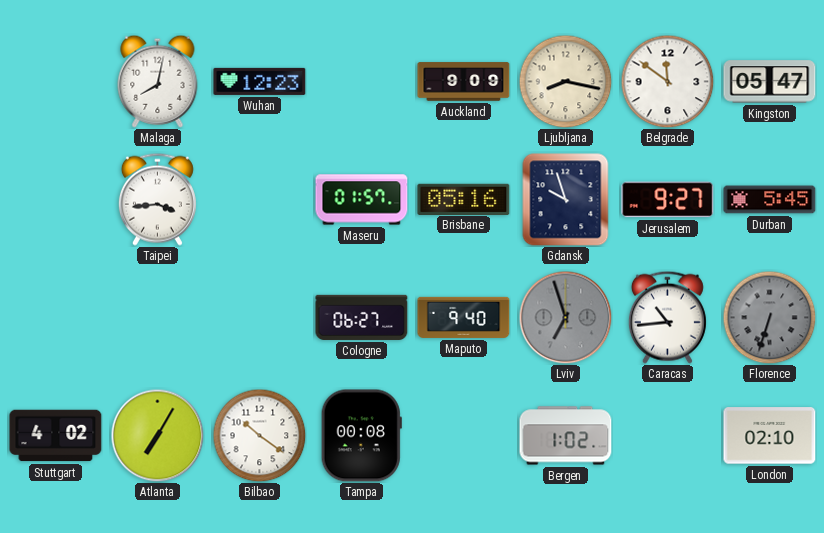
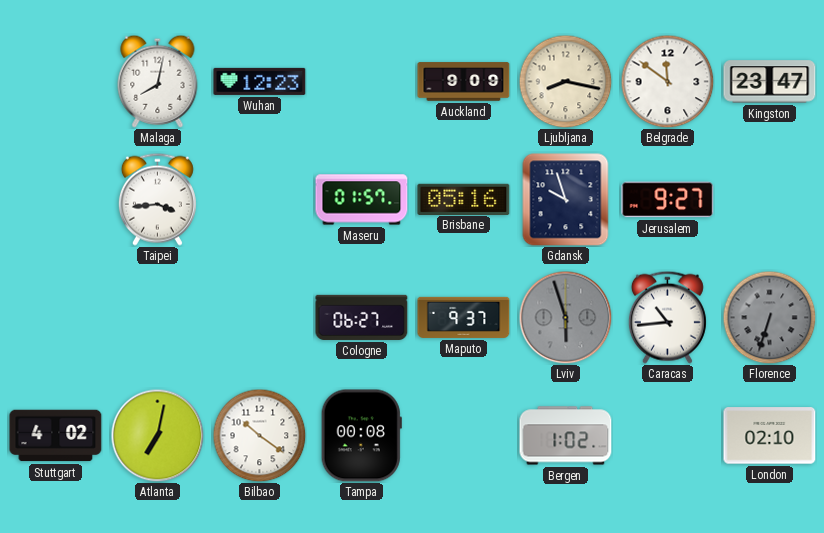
Kingston: 05:47 -> 23:47
Durban: 5:45 -> none
Maputo: 9:40 -> 9:37
Lviv: 6:57 -> 5:57
Atlanta: 7:05 -> 7:02
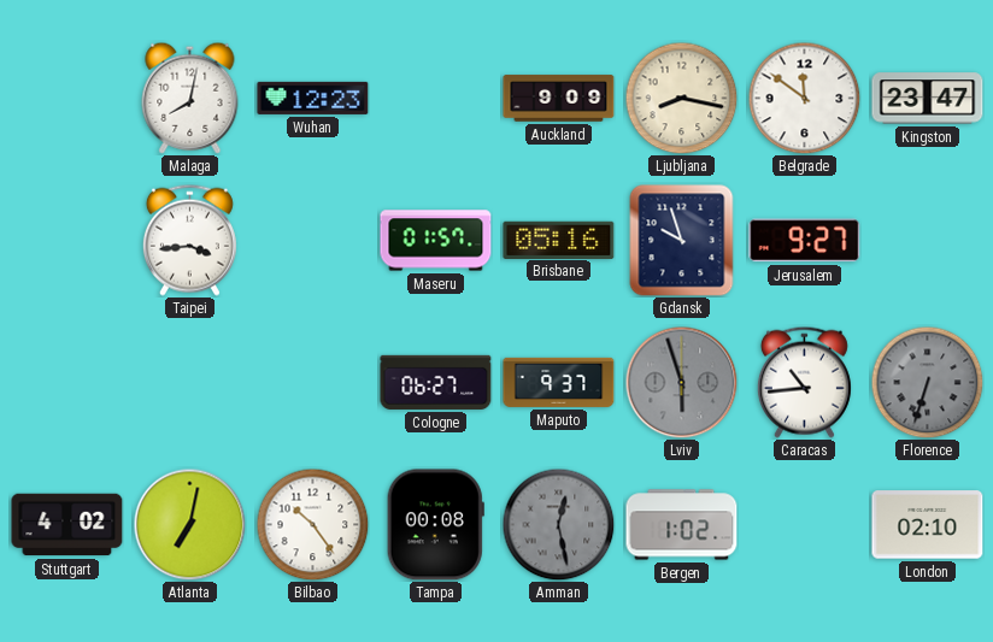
Bilbao: 10:21 -> 10:24
Amman: none -> 12:28
